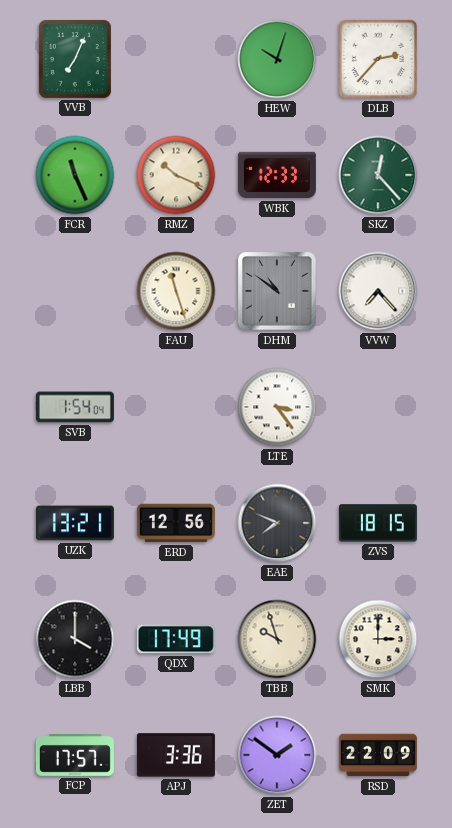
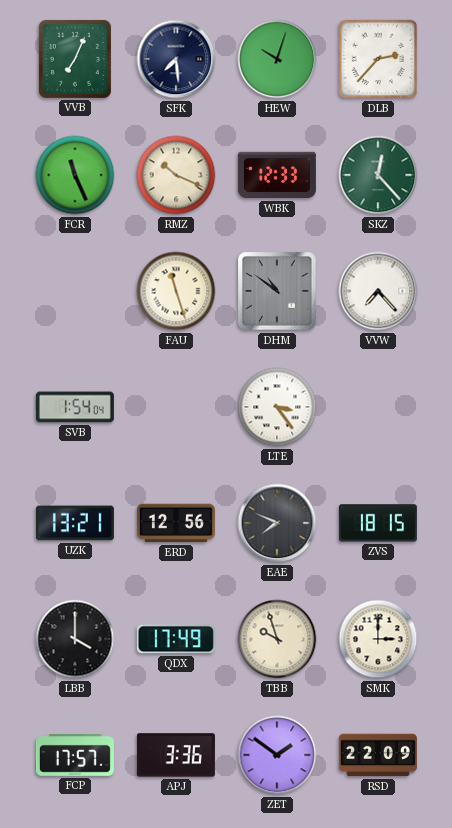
SFK: none -> 7:29
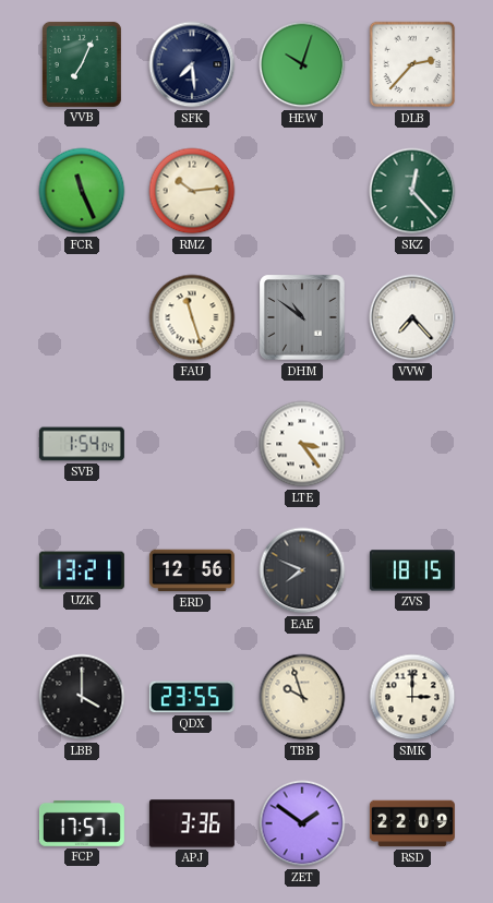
RMZ: 10:19 -> 10:14
WBK: 12:33 -> none
QDX: 17:49 -> 23:55
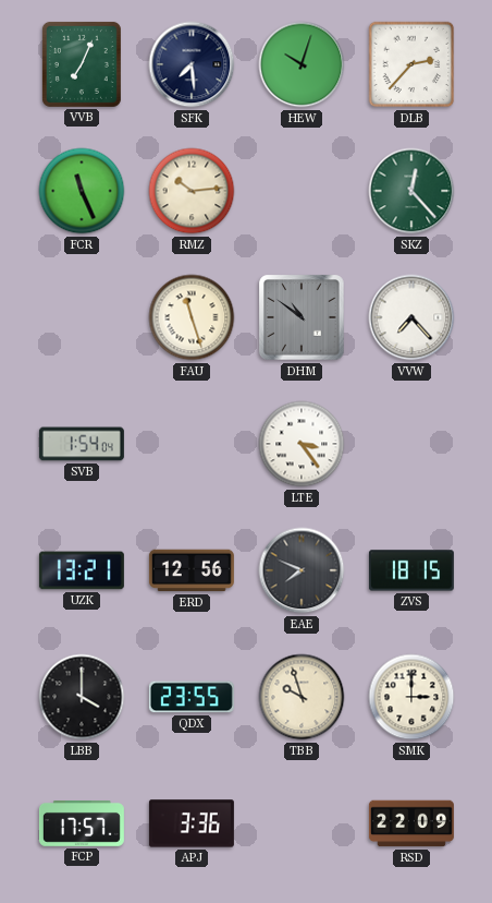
ZET: 1:51 -> none
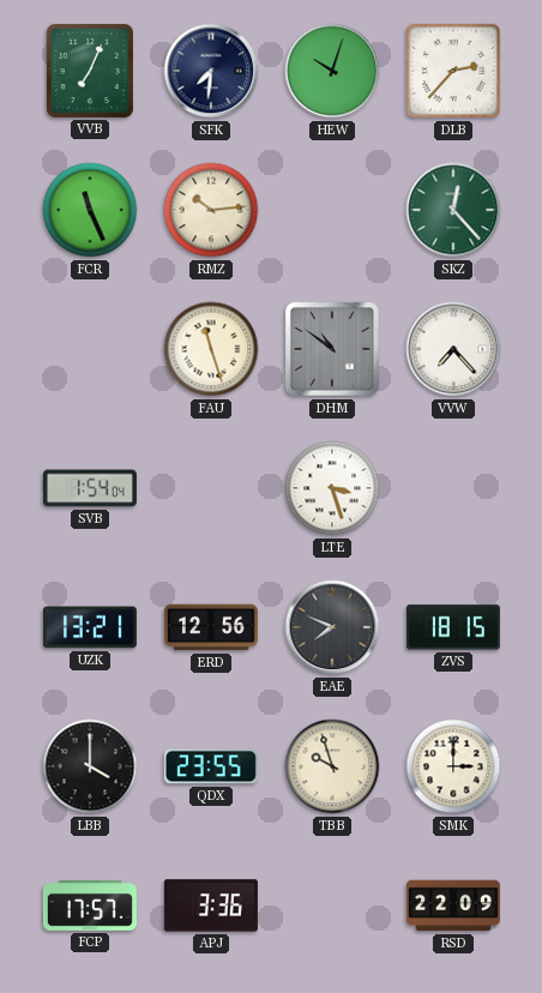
SFK: 7:29 -> 7:31
LTE: 3:24 -> 3:27
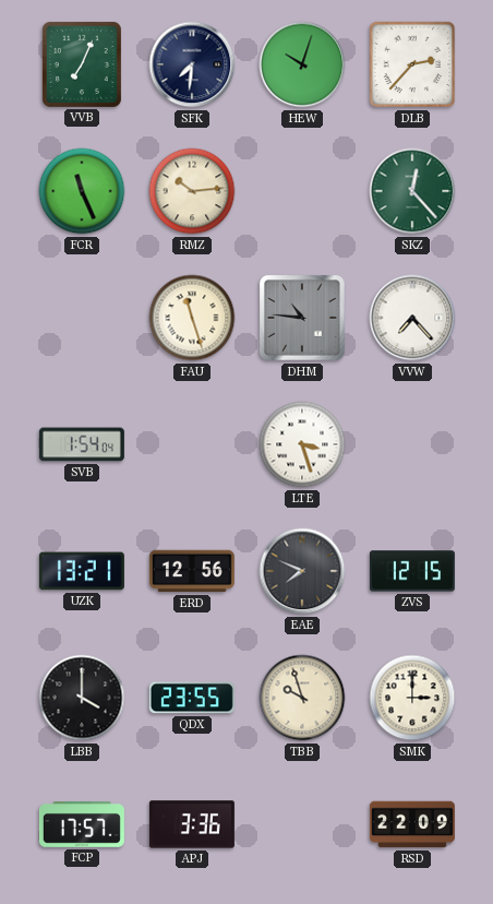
DHM: 10:51 -> 10:46
ZVS: 18:15 -> 12:15
